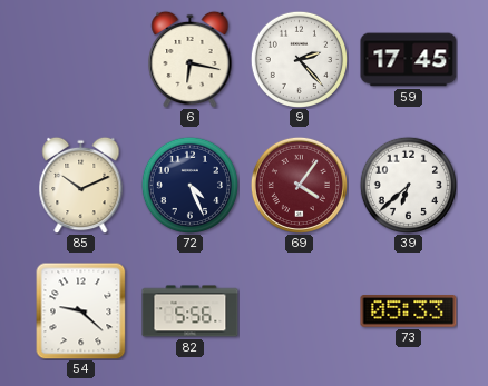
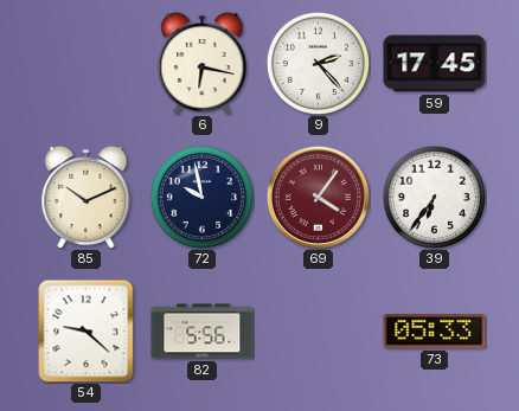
72: 4:26 -> 9:58
39: 6:38 -> 6:36
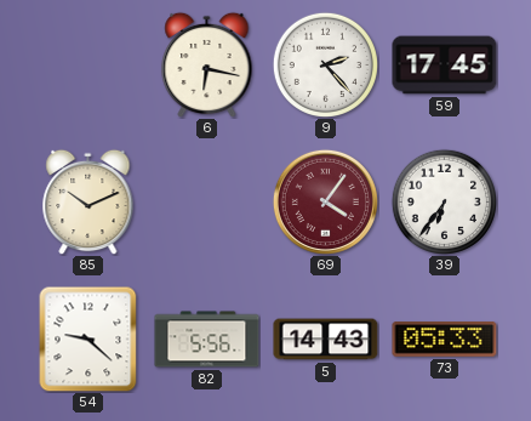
72: 9:58 -> none
5: none -> 14:43
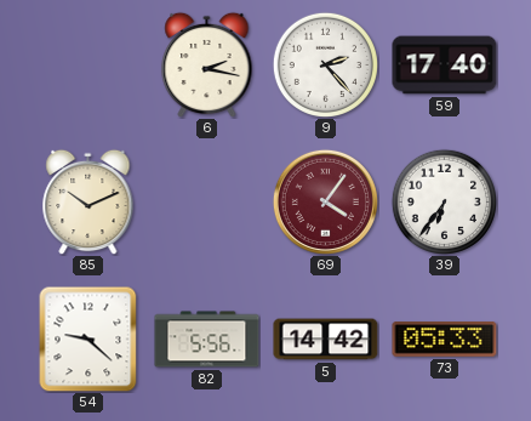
6: 6:17 -> 2:17
59: 17:45 -> 17:40
5: 14:43 -> 14:42
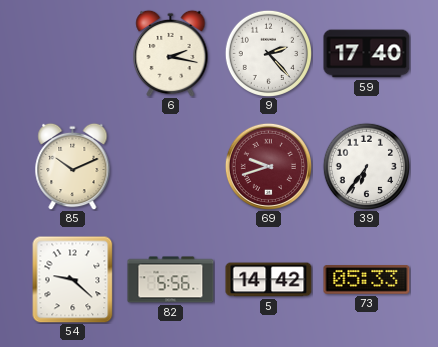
69: 4:06 -> 9:42
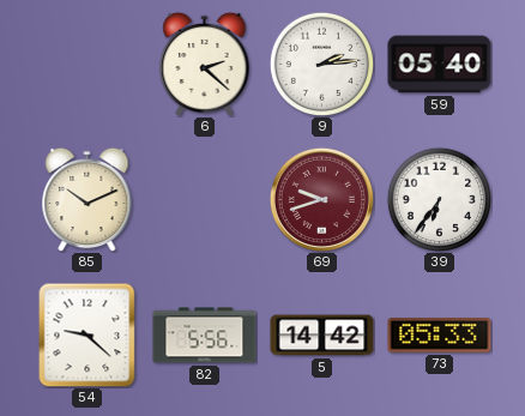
6: 2:17 -> 2:22
9: 2:23 -> 2:14
59: 17:40 -> 05:40
